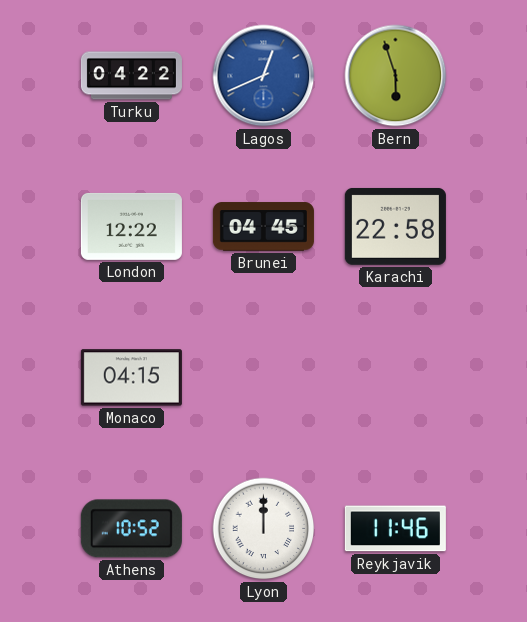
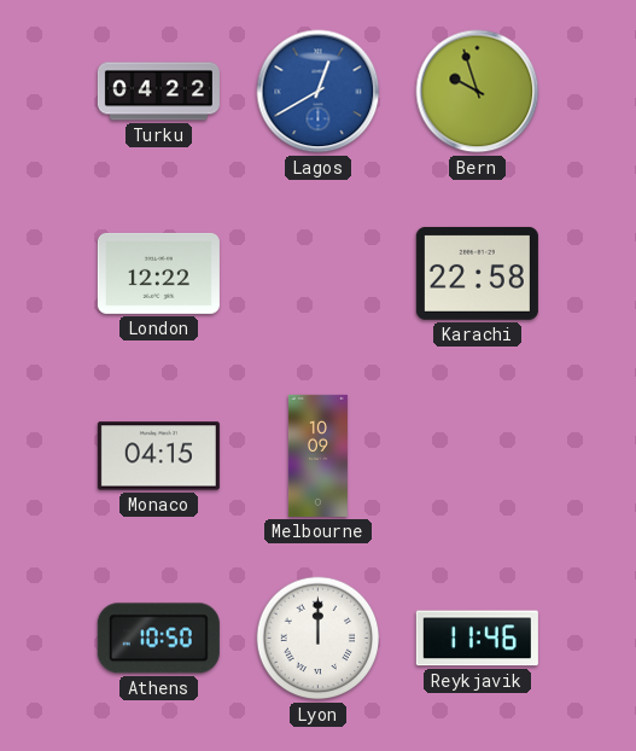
Lagos: 12:41 -> 12:40
Bern: 5:57 -> 9:57
Brunei: 04:45 -> none
Melbourne: none -> 10:09
Athens: 10:52 -> 10:50
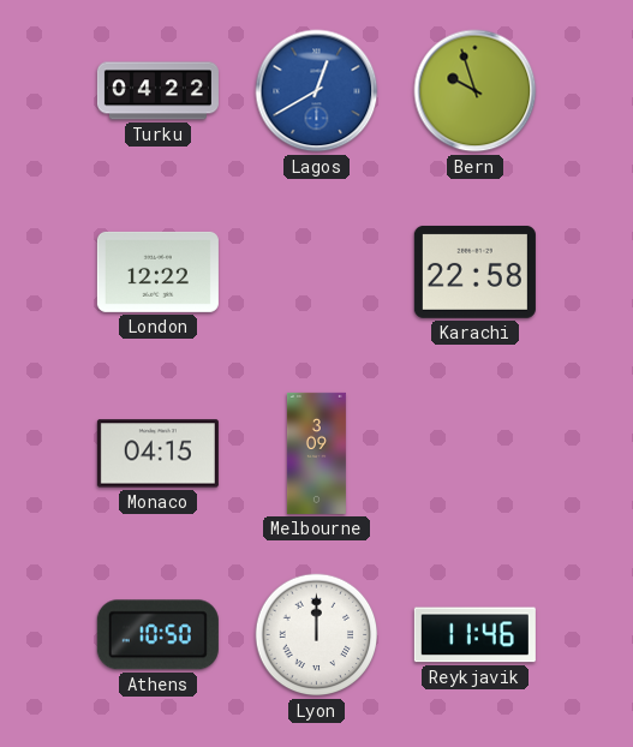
Melbourne: 10:09 -> 3:09
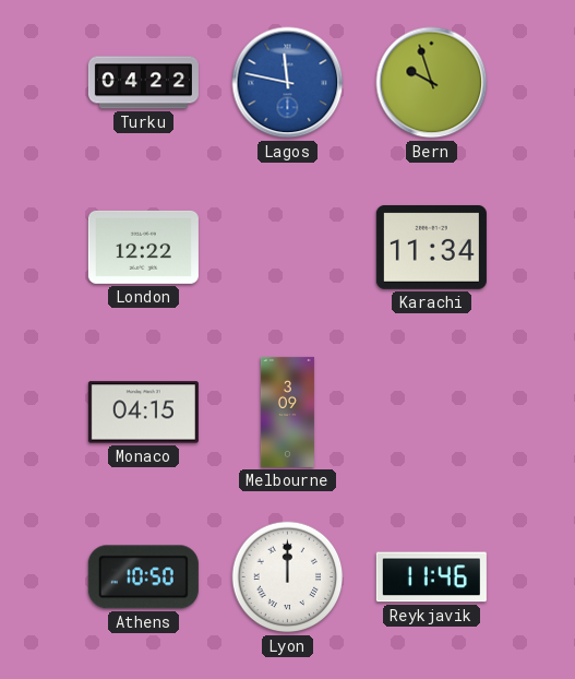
Lagos: 12:40 -> 11:47
Karachi: 22:58 -> 11:34
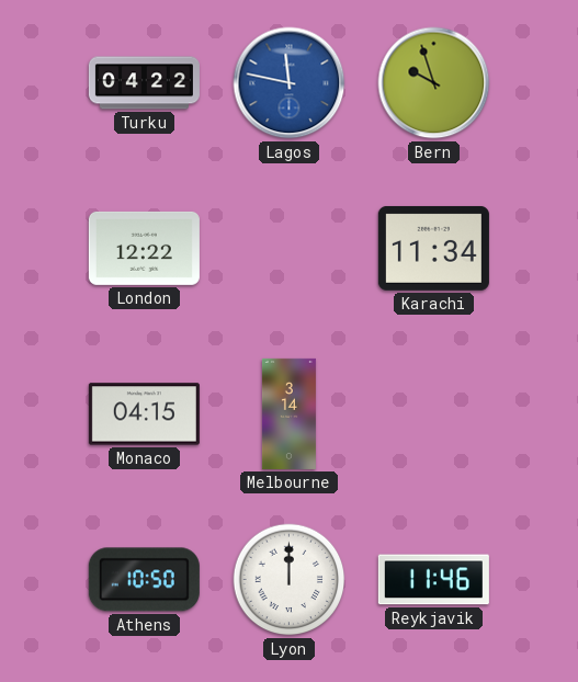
Melbourne: 3:09 -> 3:14
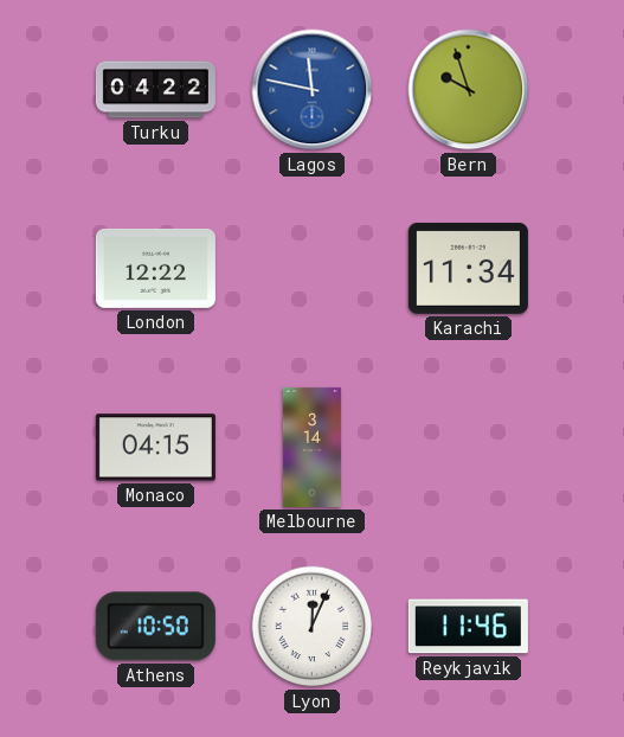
Lyon: 12:00 -> 12:04
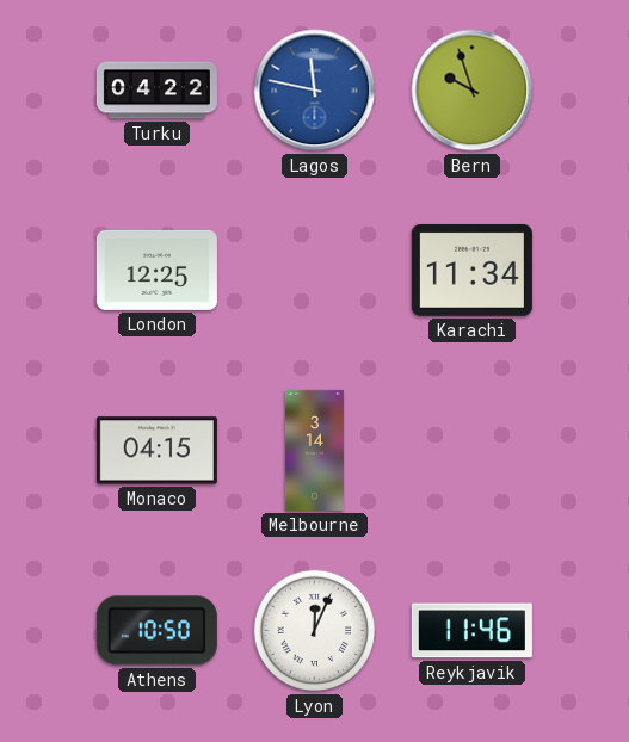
London: 12:22 -> 12:25
